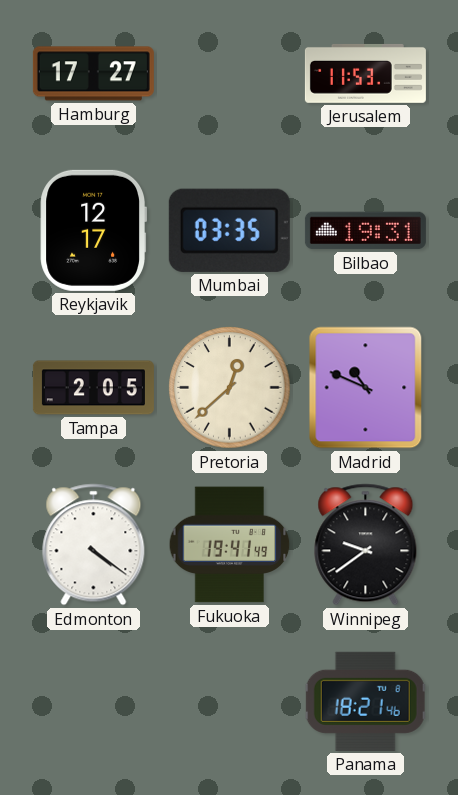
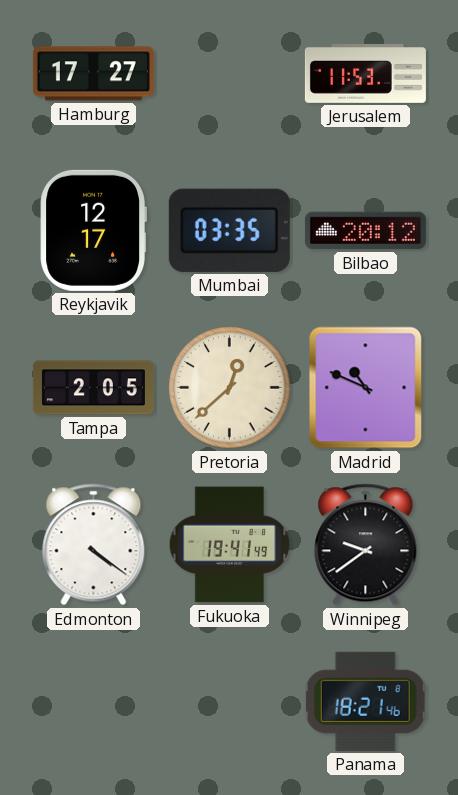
Bilbao: 19:31 -> 20:12
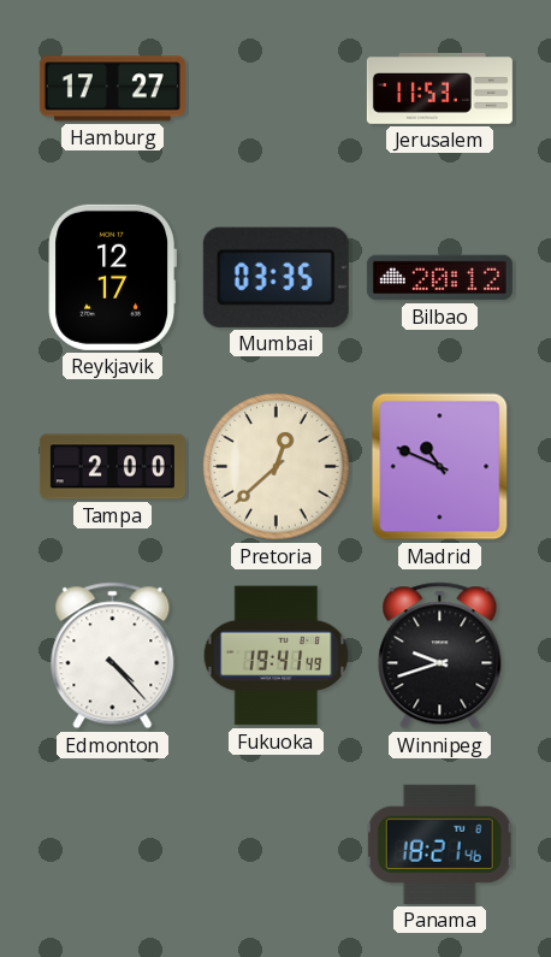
Tampa: 2:05 -> 2:00
Edmonton: 4:21 -> 4:23
Winnipeg: 9:39 -> 9:42
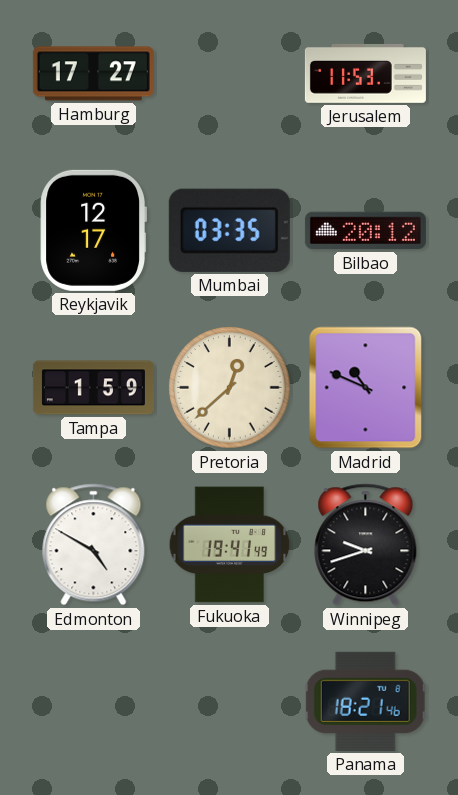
Tampa: 2:00 -> 1:59
Edmonton: 4:23 -> 4:50
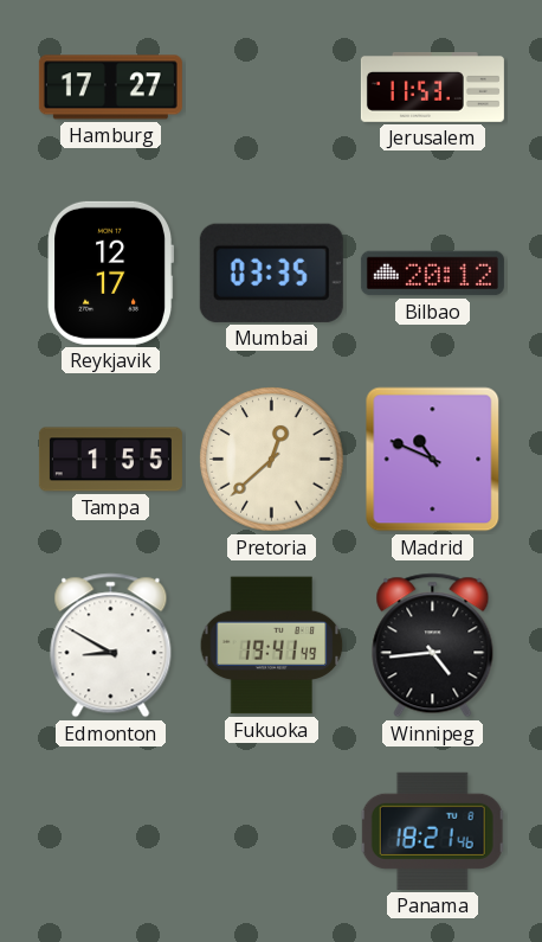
Tampa: 1:59 -> 1:55
Edmonton: 4:50 -> 8:50
Winnipeg: 9:42 -> 4:44
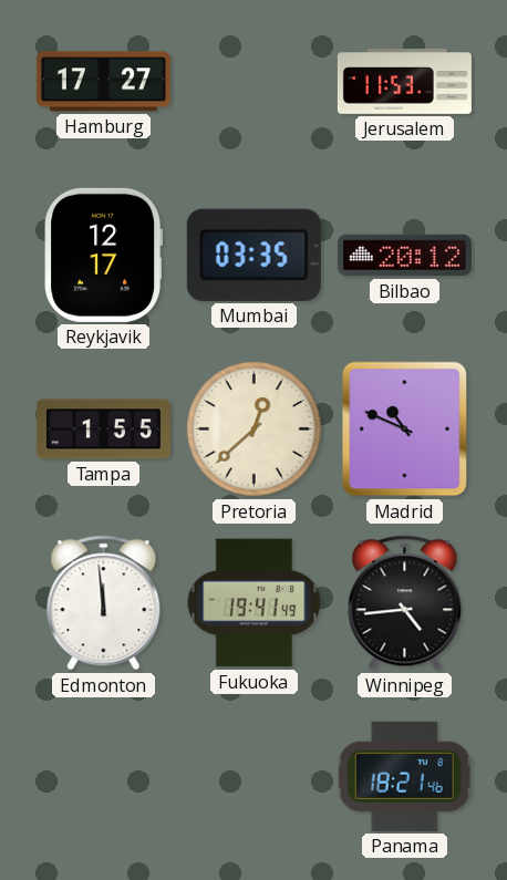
Edmonton: 8:50 -> 11:59
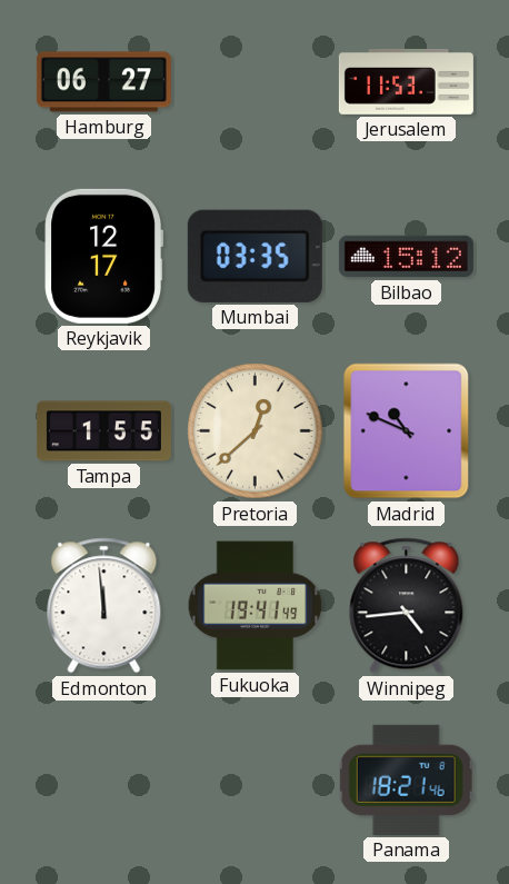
Hamburg: 17:27 -> 06:27
Bilbao: 20:12 -> 15:12
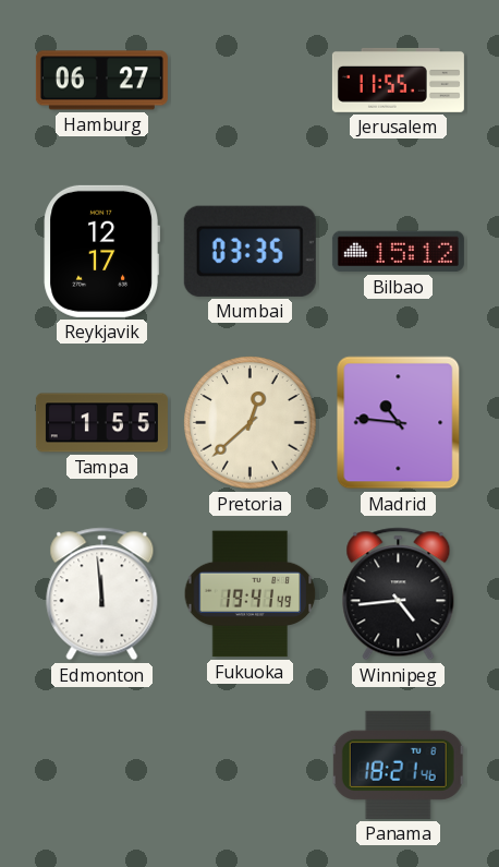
Jerusalem: 11:53 -> 11:55
Madrid: 10:49 -> 10:46
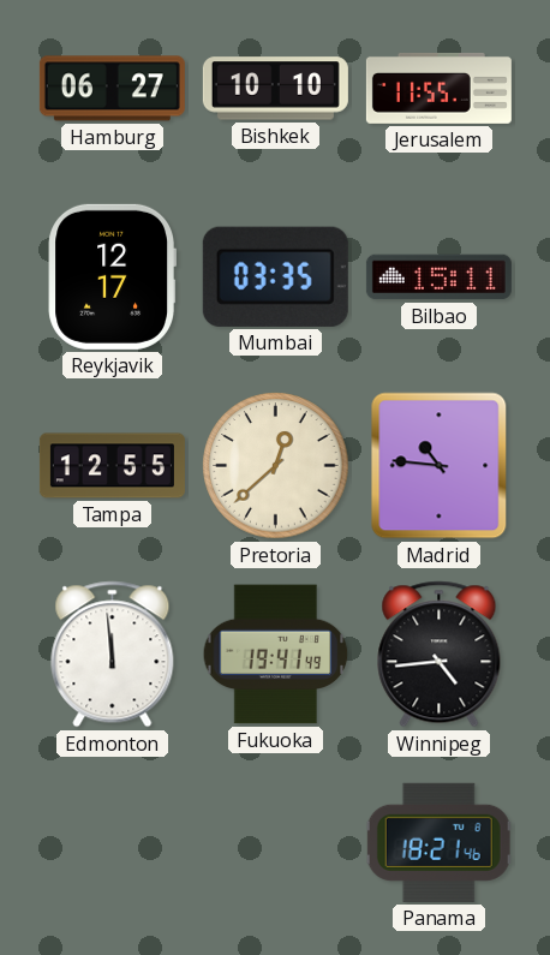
Bishkek: none -> 10:10
Bilbao: 15:12 -> 15:11
Tampa: 1:55 -> 12:55
